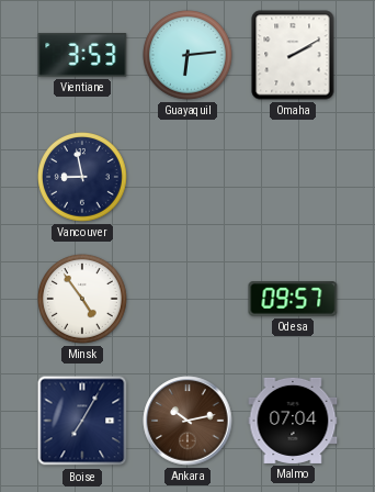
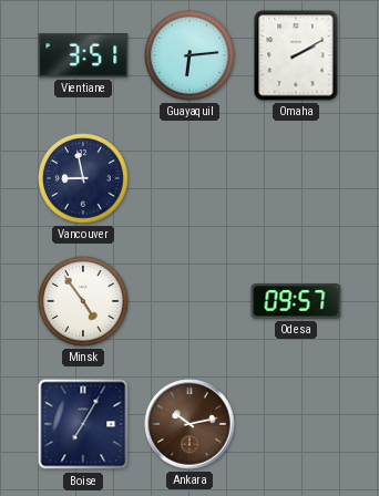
Vientiane: 3:53 -> 3:51
Malmo: 07:04 -> none
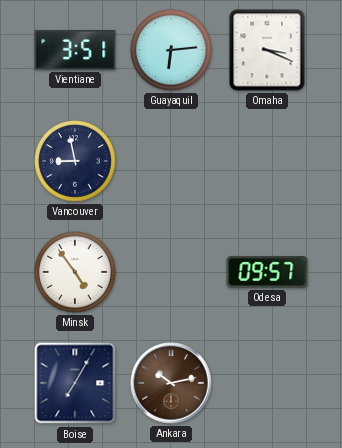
Omaha: 2:10 -> 3:19
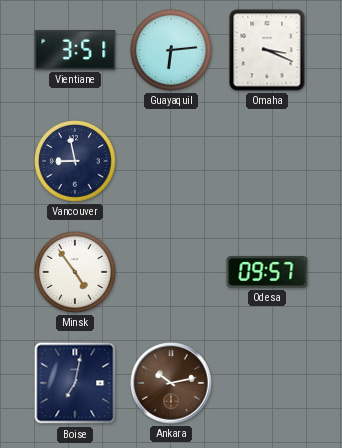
Boise: 7:05 -> 7:02
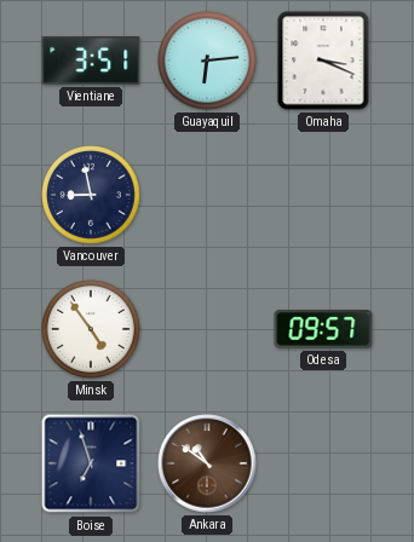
Boise: 7:02 -> 6:57
Ankara: 10:13 -> 10:51
